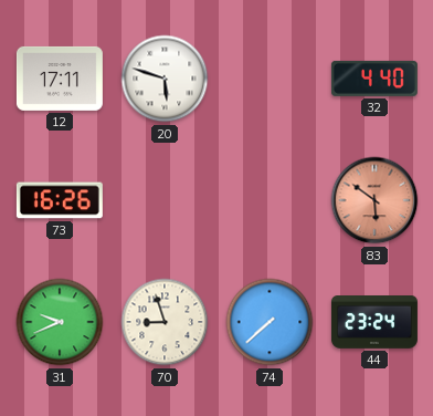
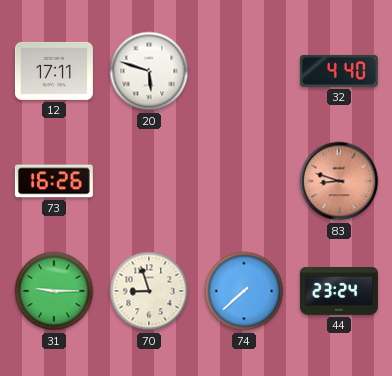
83: 5:51 -> 8:48
31: 9:41 -> 9:15
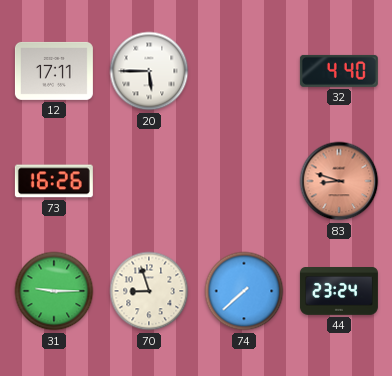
20: 5:48 -> 5:45
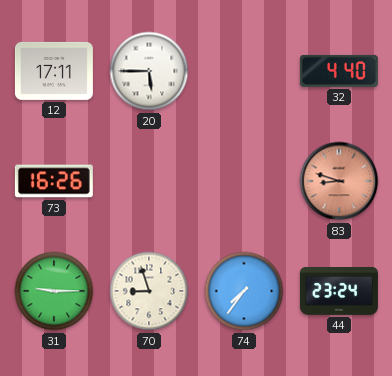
74: 7:38 -> 7:36
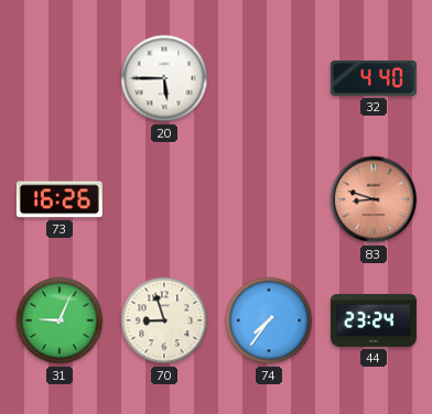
12: 17:11 -> none
31: 9:15 -> 9:04
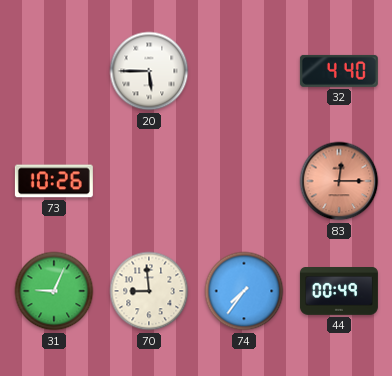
73: 16:26 -> 10:26
83: 8:48 -> 12:15
70: 8:57 -> 8:59
44: 23:24 -> 00:49
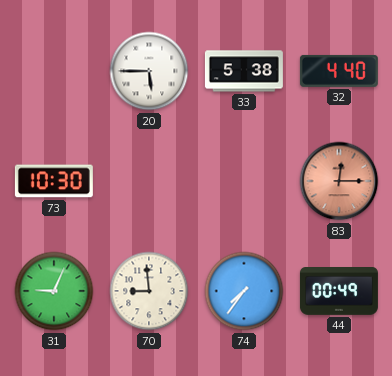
33: none -> 5:38
73: 10:26 -> 10:30
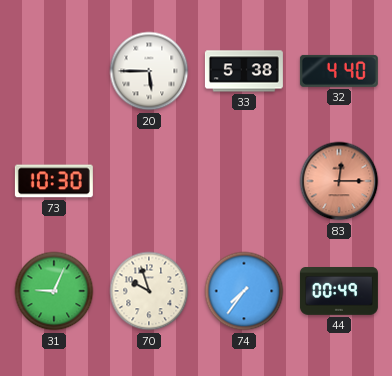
70: 8:59 -> 9:57
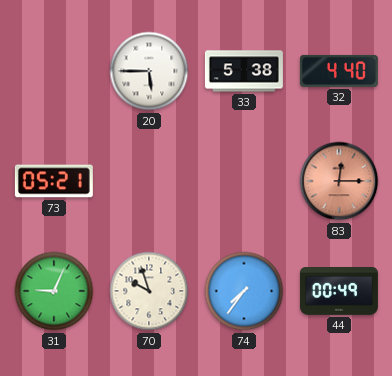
73: 10:30 -> 05:21
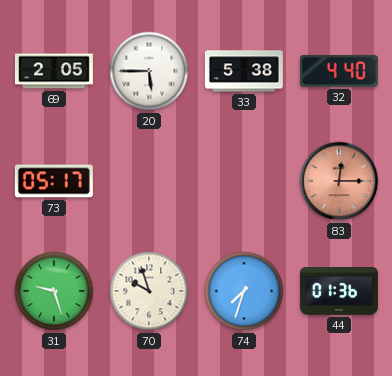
69: none -> 2:05
73: 05:21 -> 05:17
31: 9:04 -> 9:27
74: 7:36 -> 7:33
44: 00:49 -> 01:36
